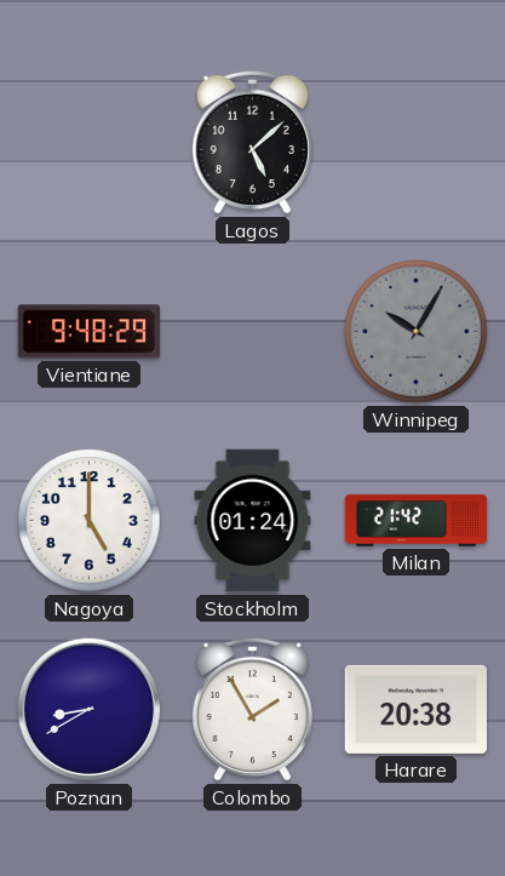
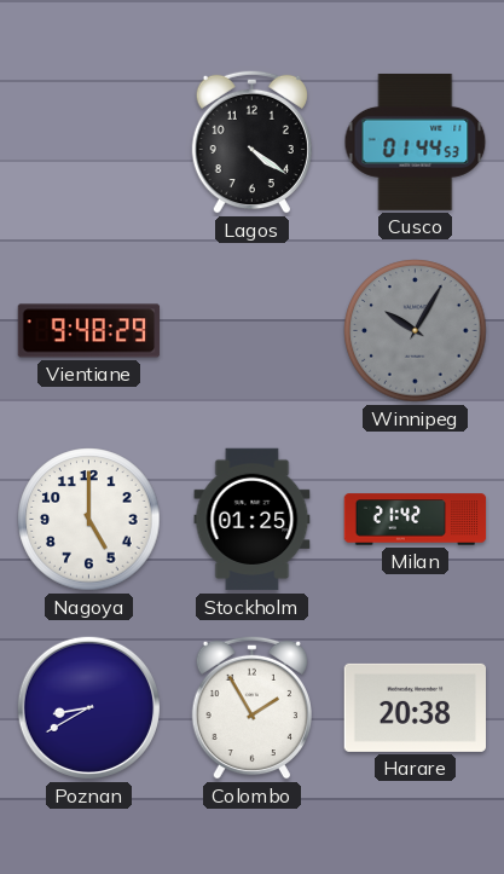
Lagos: 5:08 -> 4:21
Cusco: none -> 01:44
Stockholm: 01:24 -> 01:25
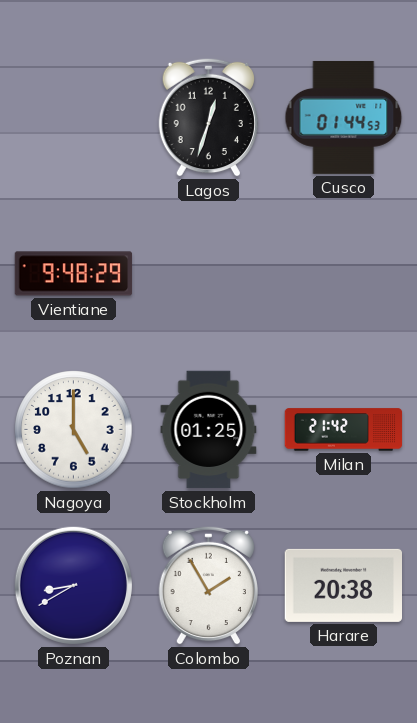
Lagos: 4:21 -> 12:33
Winnipeg: 10:05 -> none
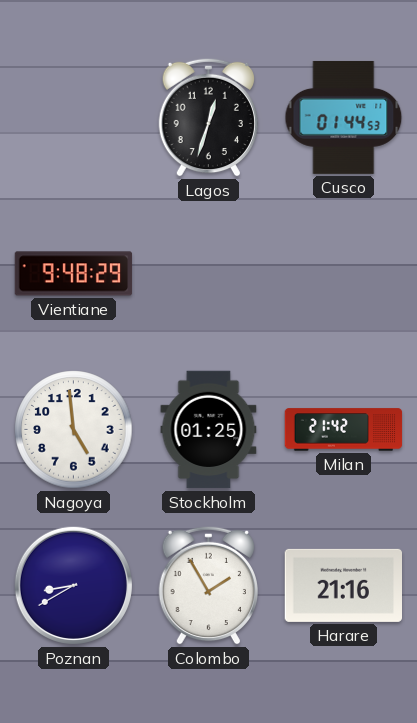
Nagoya: 5:00 -> 4:59
Harare: 20:38 -> 21:16
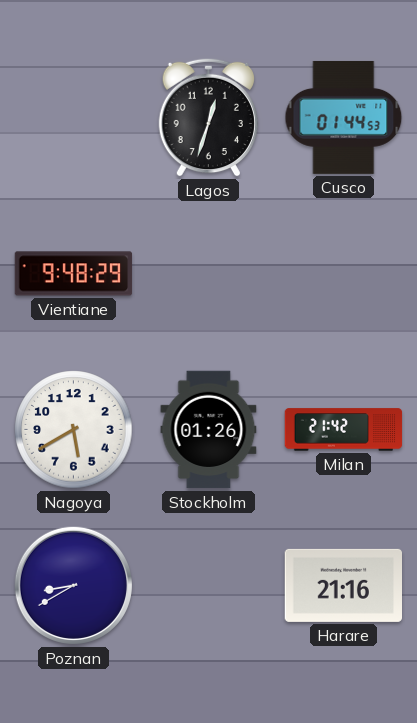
Nagoya: 4:59 -> 5:40
Stockholm: 01:25 -> 01:26
Colombo: 1:55 -> none
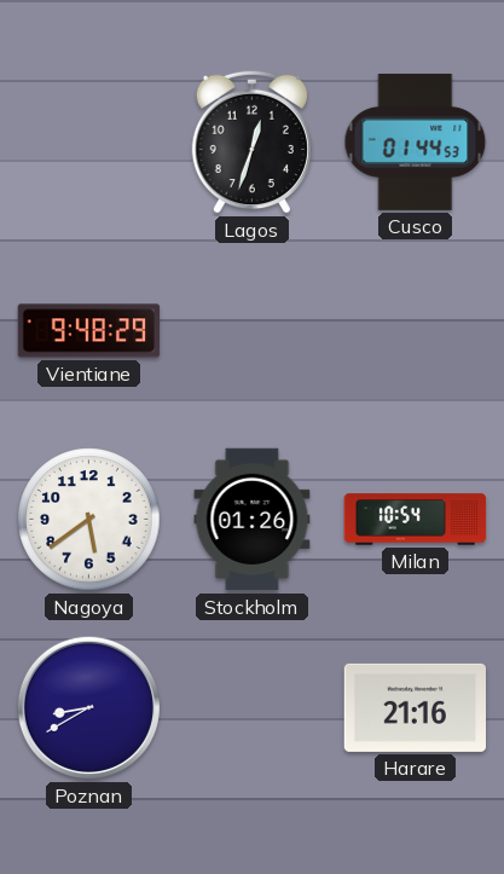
Nagoya: 5:40 -> 5:39
Milan: 21:42 -> 10:54
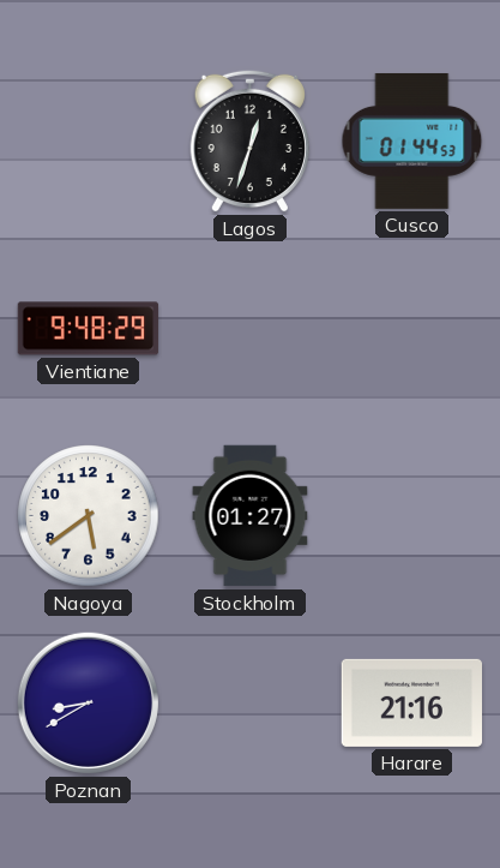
Stockholm: 01:26 -> 01:27
Milan: 10:54 -> none
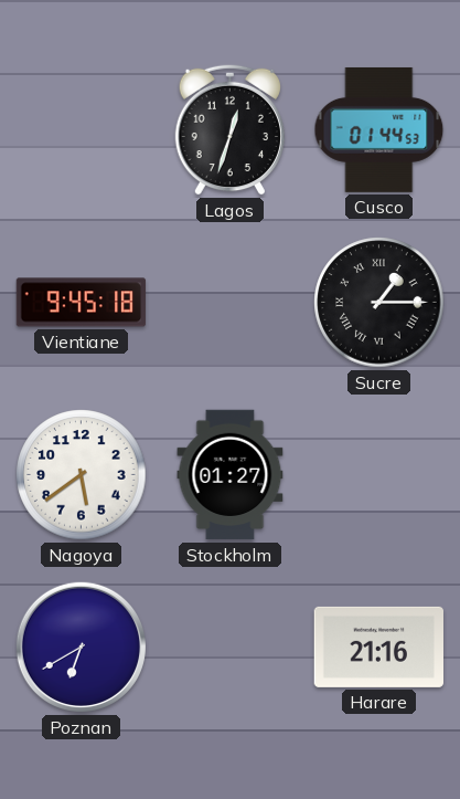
Vientiane: 9:48 -> 9:45
Sucre: none -> 1:15
Poznan: 8:40 -> 6:40
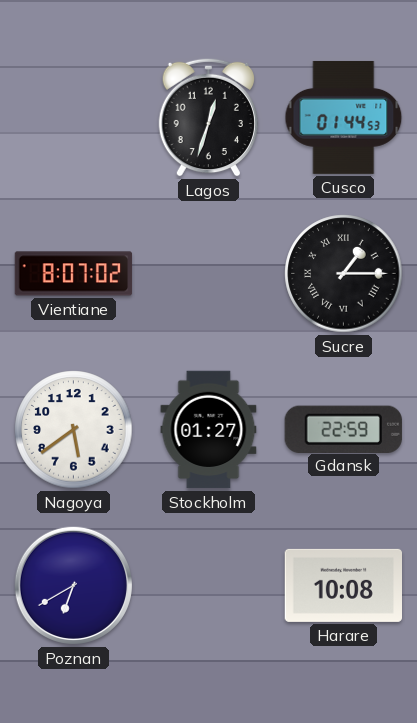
Vientiane: 9:45 -> 8:07
Gdansk: none -> 22:59
Harare: 21:16 -> 10:08
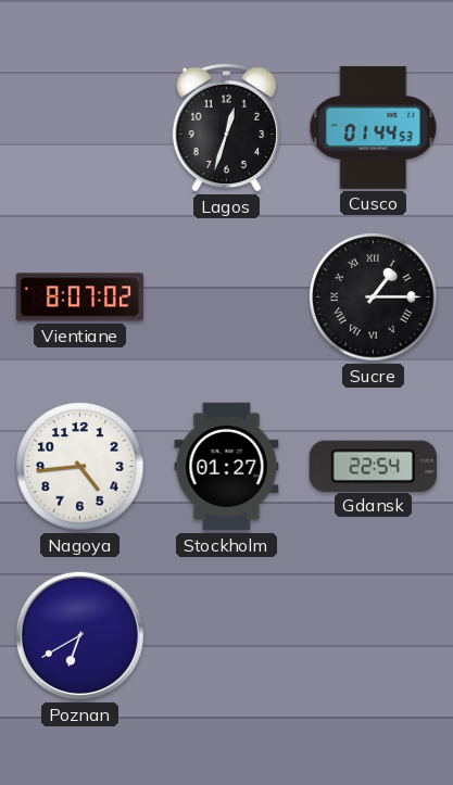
Nagoya: 5:39 -> 4:44
Gdansk: 22:59 -> 22:54
Harare: 10:08 -> none
